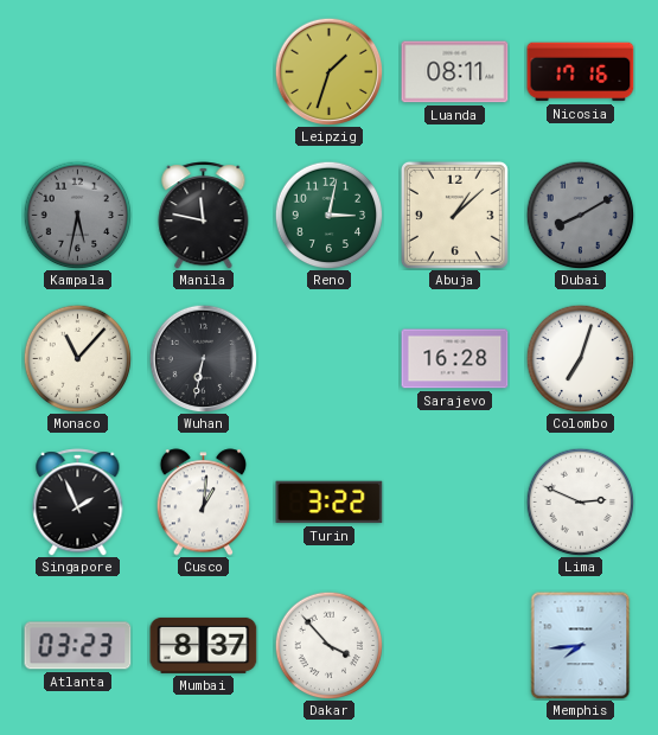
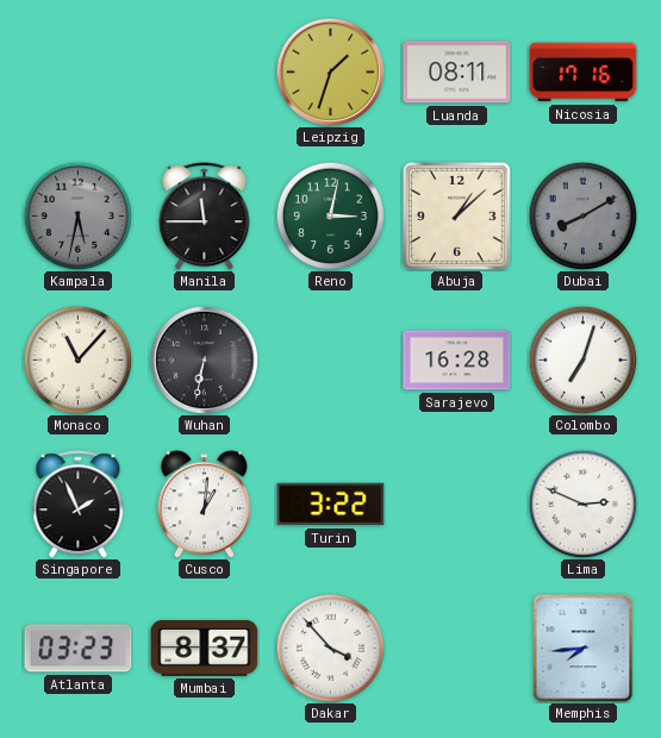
Manila: 11:47 -> 11:45
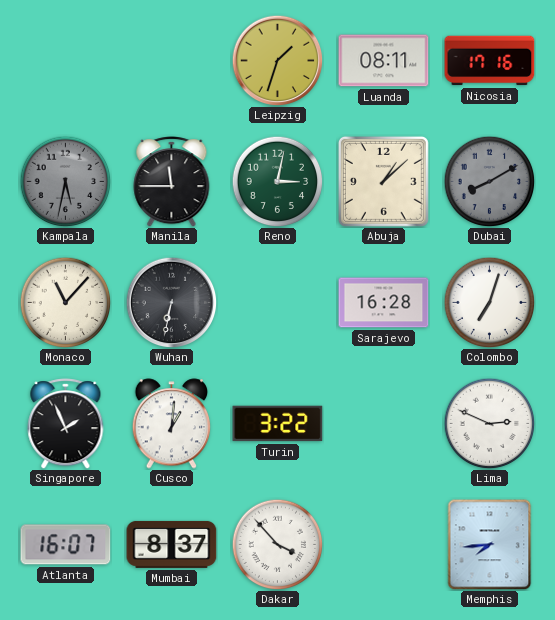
Atlanta: 03:23 -> 16:07
